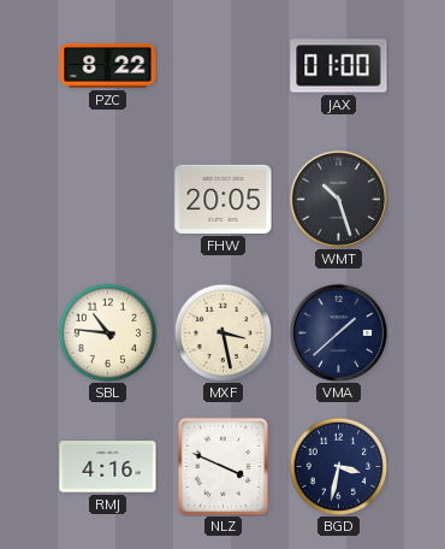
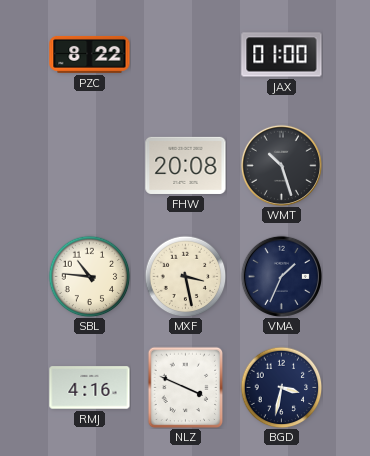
FHW: 20:05 -> 20:08
VMA: 1:38 -> 1:34
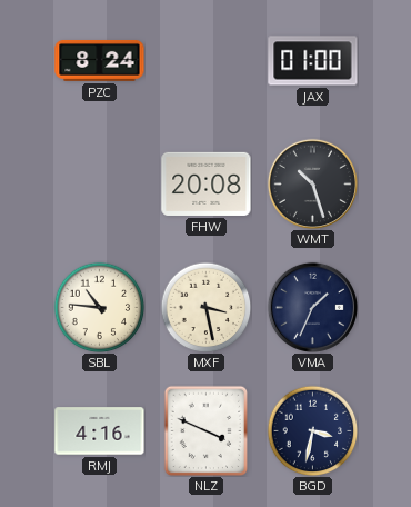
PZC: 8:22 -> 8:24
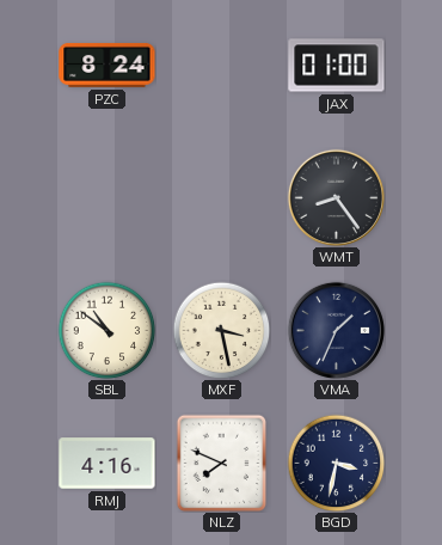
FHW: 20:08 -> none
WMT: 10:27 -> 8:24
SBL: 10:46 -> 10:51
NLZ: 3:49 -> 7:49
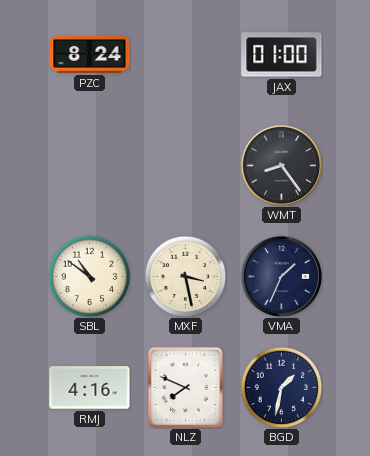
BGD: 3:32 -> 1:32
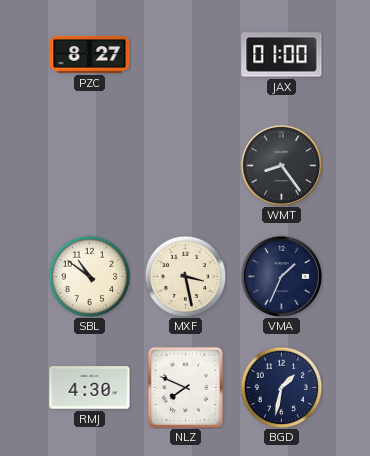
PZC: 8:24 -> 8:27
RMJ: 4:16 -> 4:30
